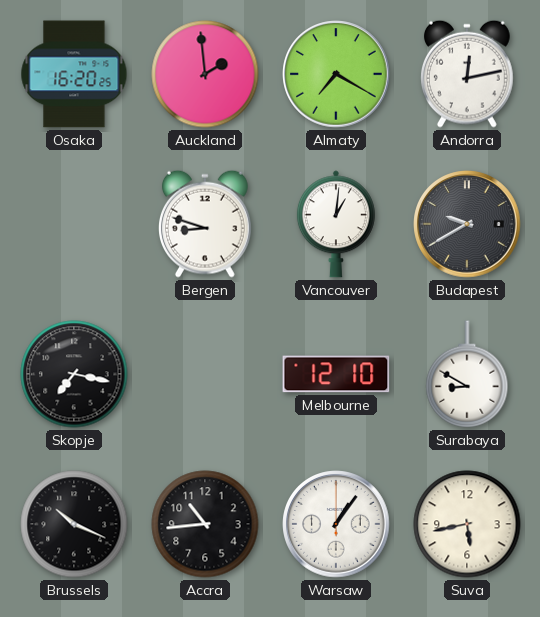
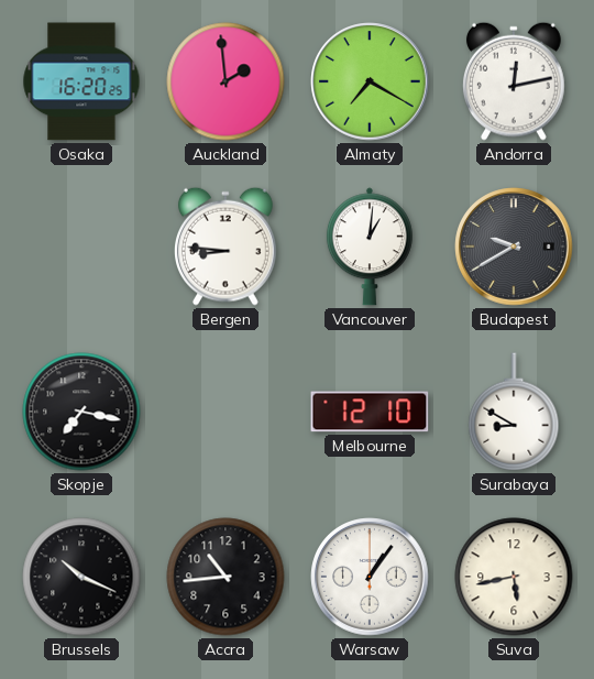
Bergen: 8:48 -> 8:46
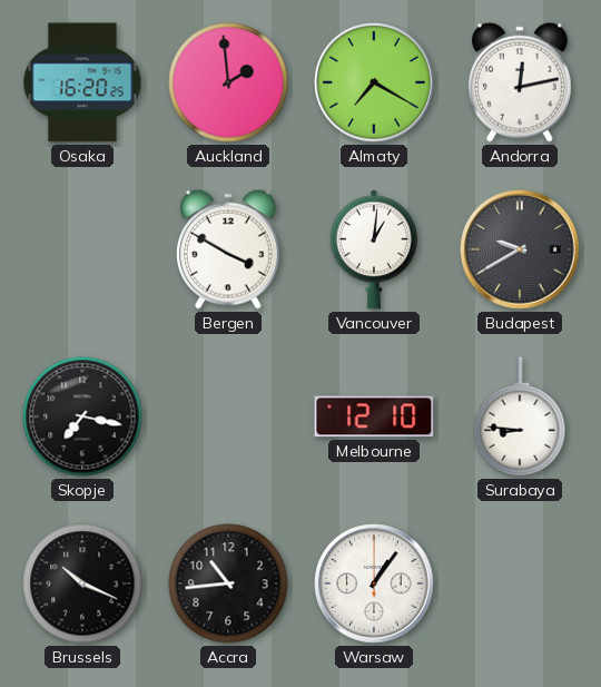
Bergen: 8:46 -> 3:50
Surabaya: 8:50 -> 8:46
Suva: 5:43 -> none
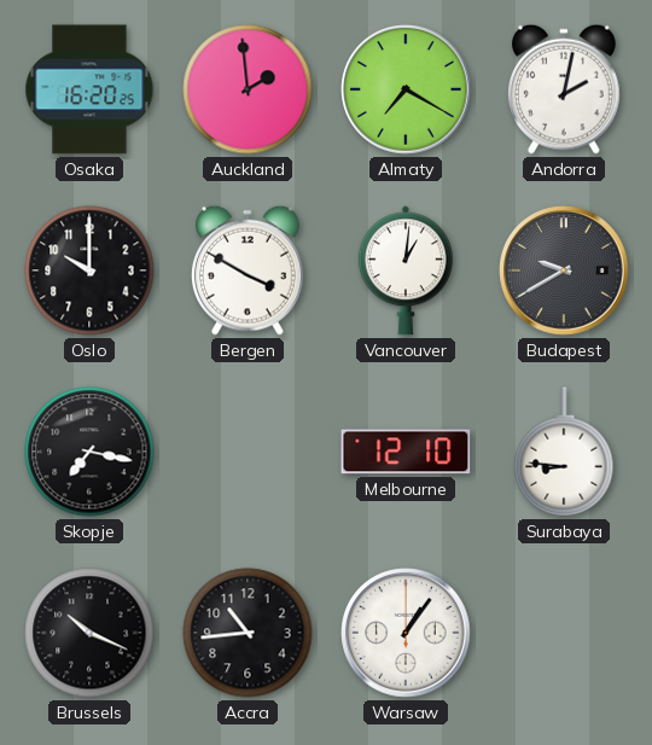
Andorra: 12:13 -> 2:02
Oslo: none -> 10:00
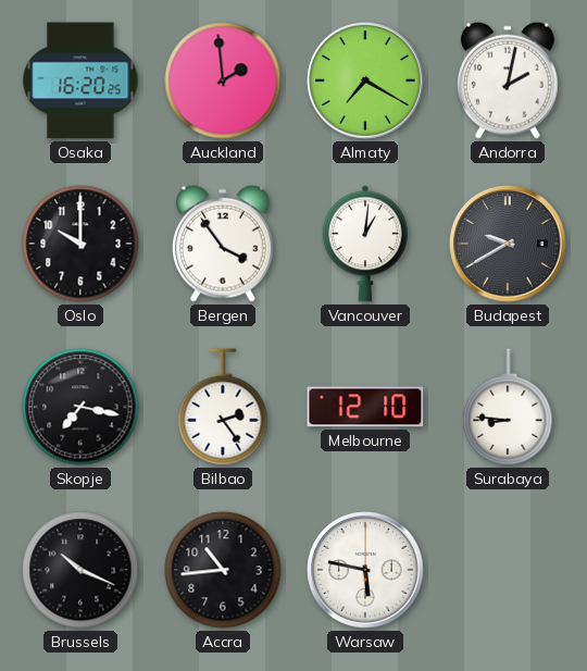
Bergen: 3:50 -> 3:54
Bilbao: none -> 2:24
Warsaw: 1:06 -> 5:47
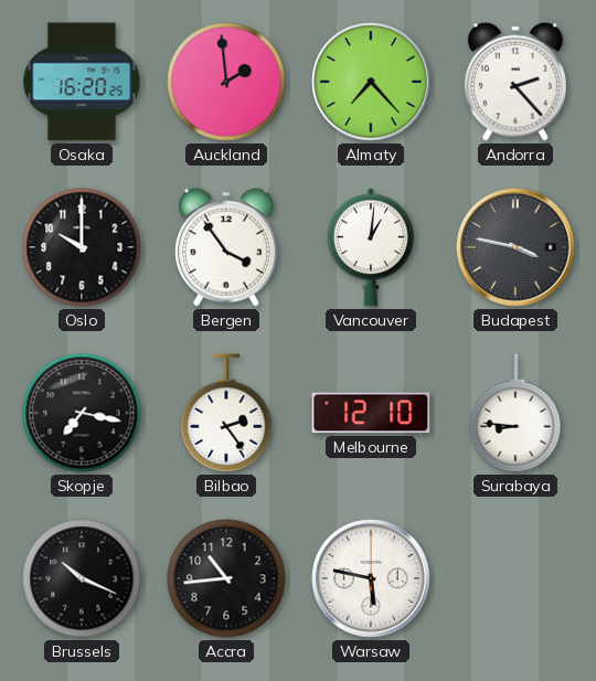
Almaty: 7:20 -> 7:23
Andorra: 2:02 -> 2:23
Budapest: 9:40 -> 3:47
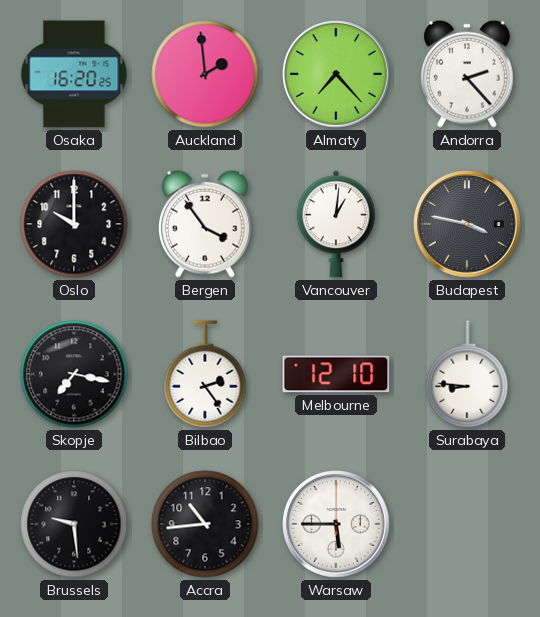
Brussels: 10:19 -> 9:29
Warsaw: 5:47 -> 5:45
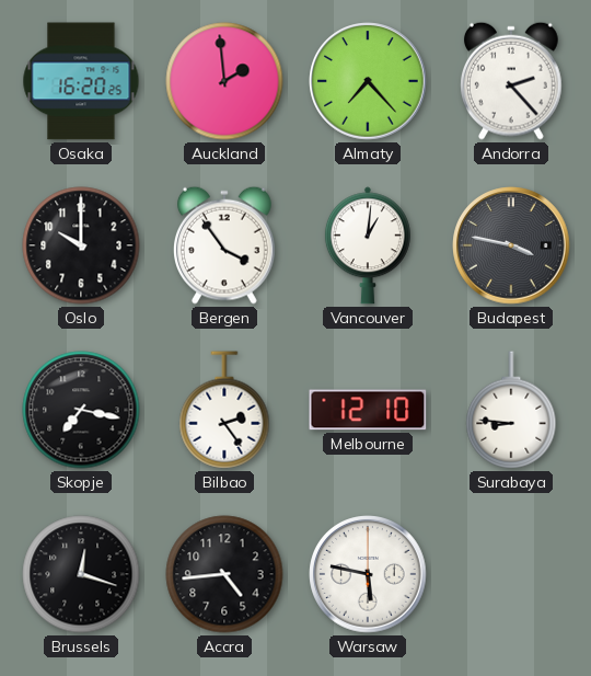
Brussels: 9:29 -> 12:18
Accra: 10:44 -> 4:44
Warsaw: 5:45 -> 5:47
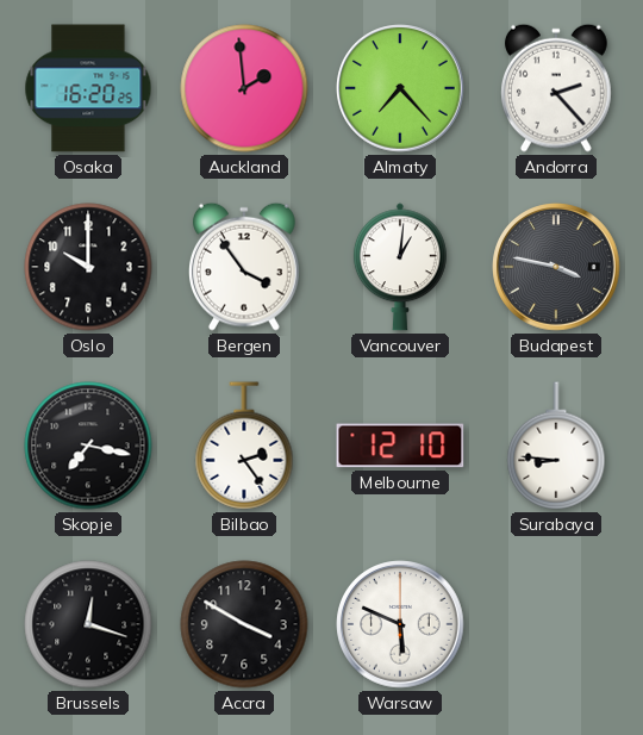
Accra: 4:44 -> 3:50
Warsaw: 5:47 -> 5:49
